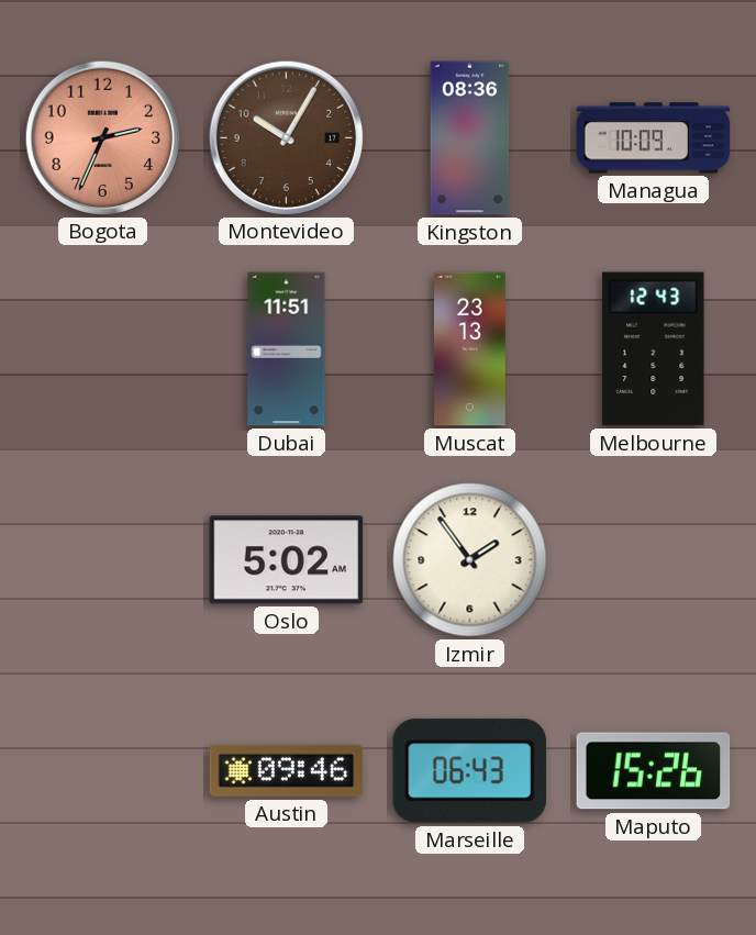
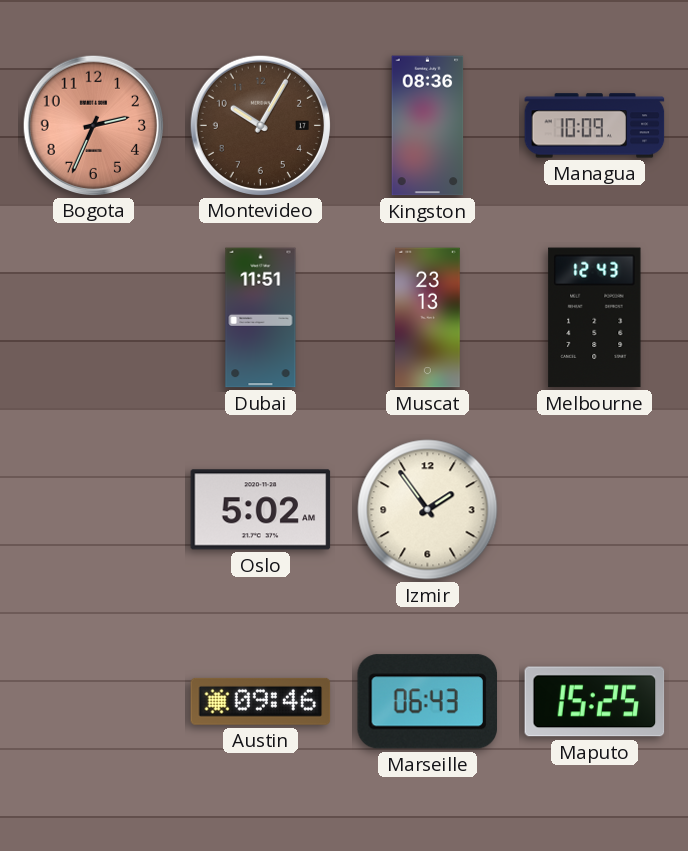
Maputo: 15:26 -> 15:25
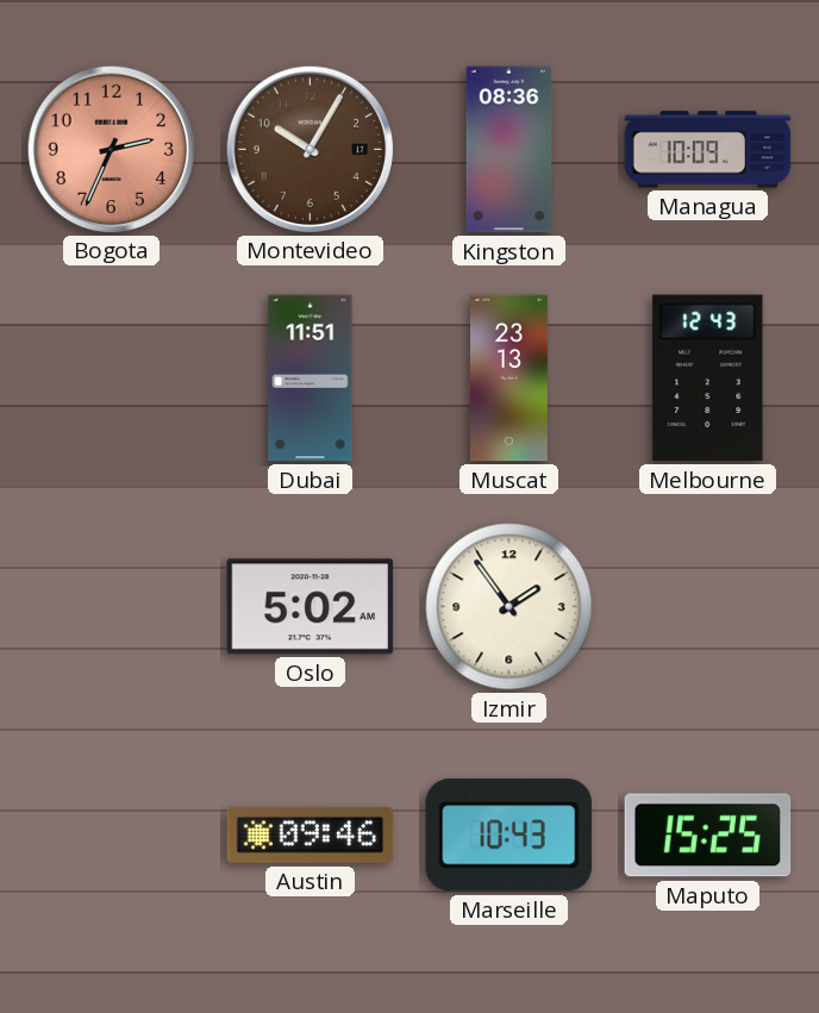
Marseille: 06:43 -> 10:43
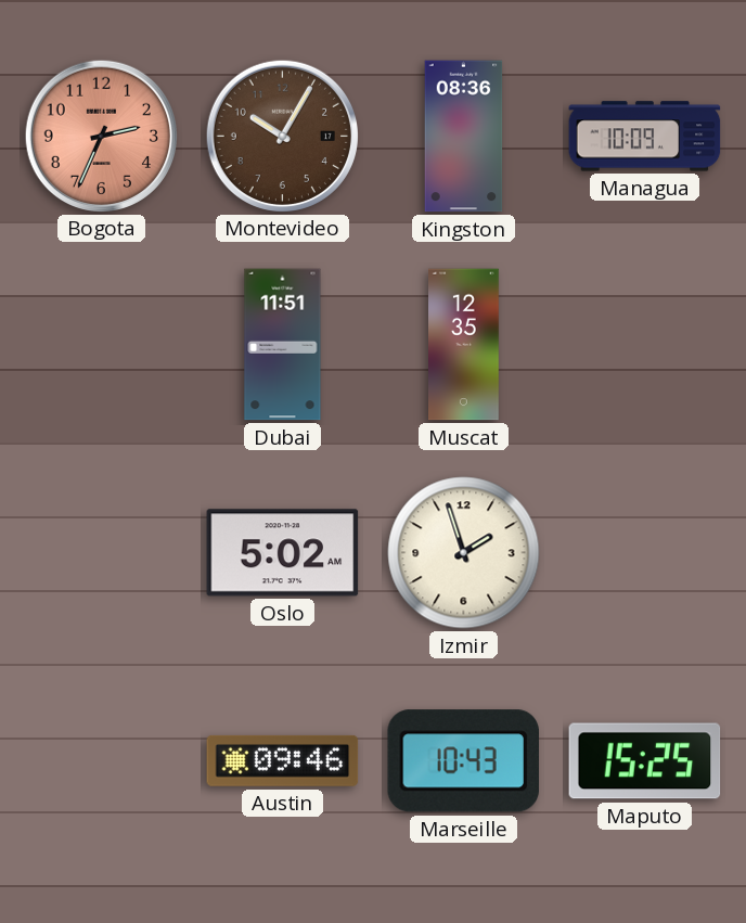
Muscat: 23:13 -> 12:35
Melbourne: 12:43 -> none
Izmir: 1:54 -> 1:57
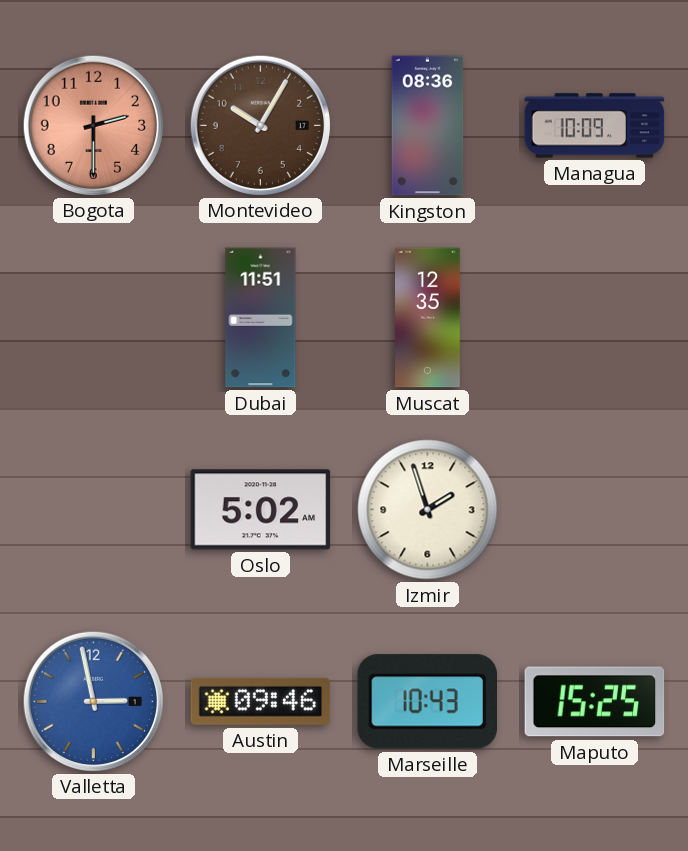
Bogota: 2:34 -> 2:30
Valletta: none -> 2:58
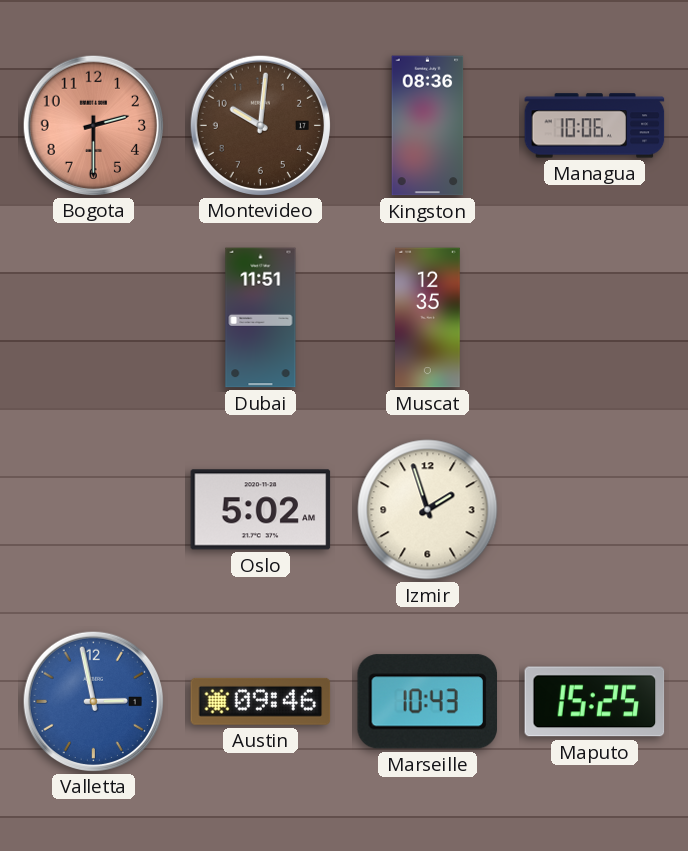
Montevideo: 10:05 -> 10:01
Managua: 10:09 -> 10:06
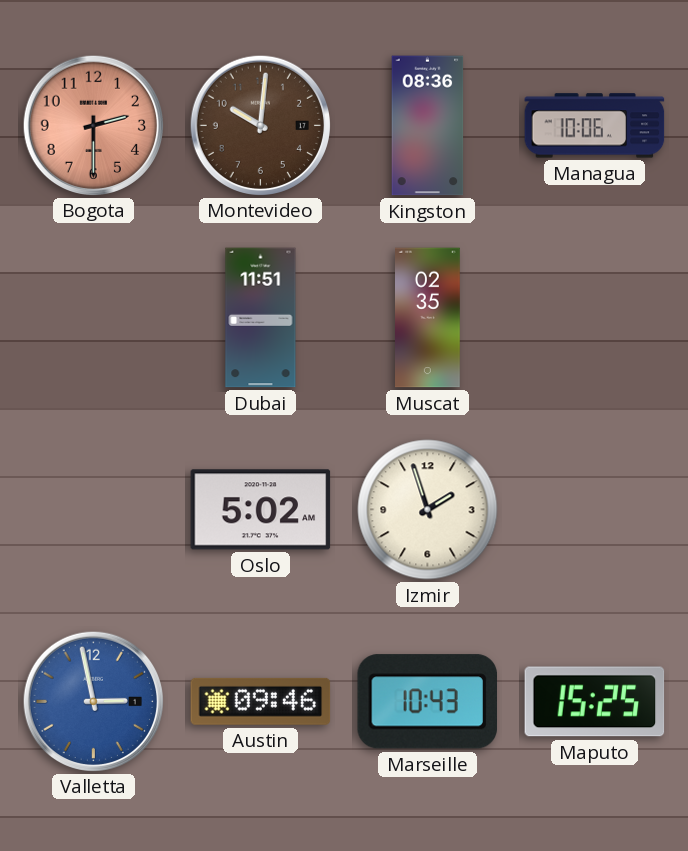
Muscat: 12:35 -> 02:35
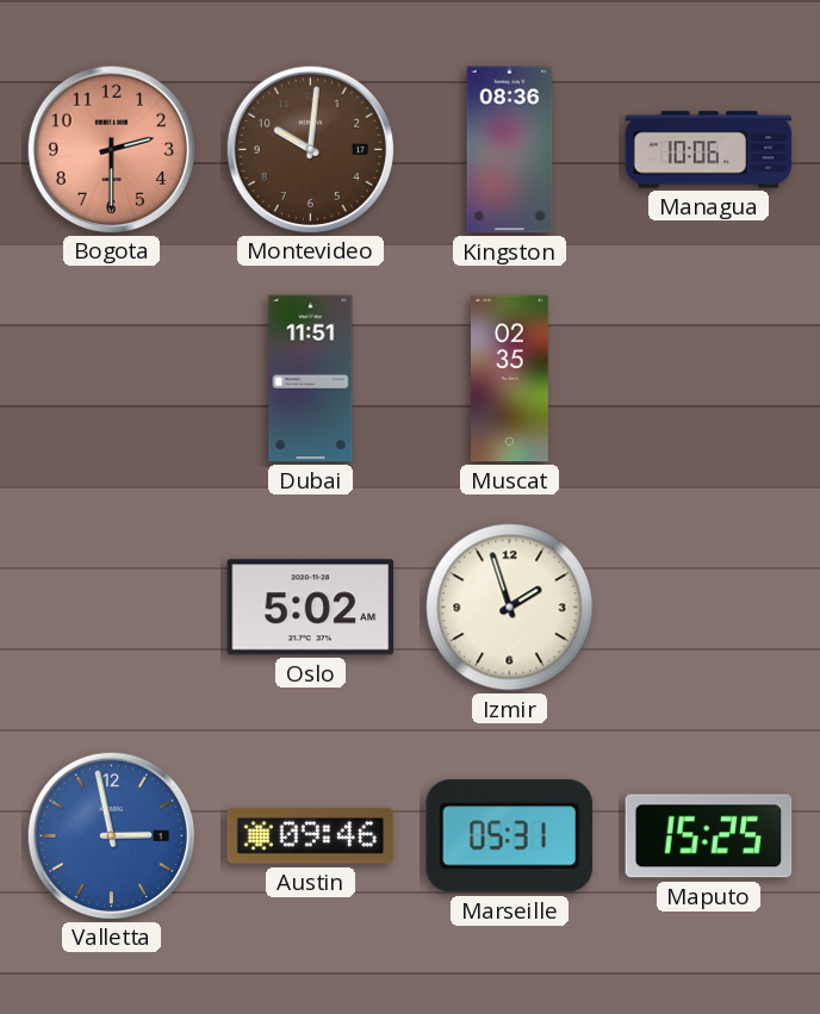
Marseille: 10:43 -> 05:31
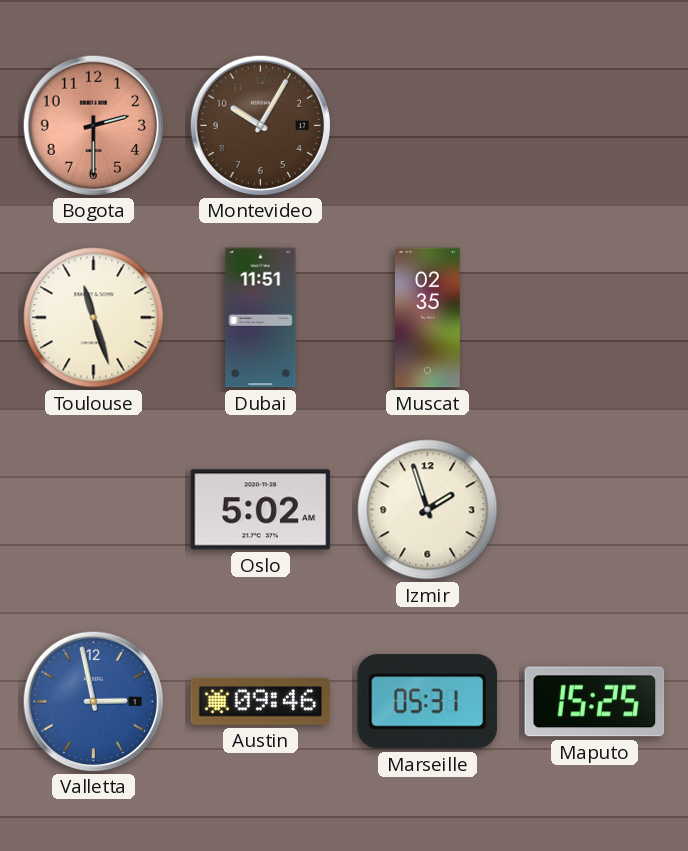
Montevideo: 10:01 -> 10:05
Kingston: 08:36 -> none
Managua: 10:06 -> none
Toulouse: none -> 11:27
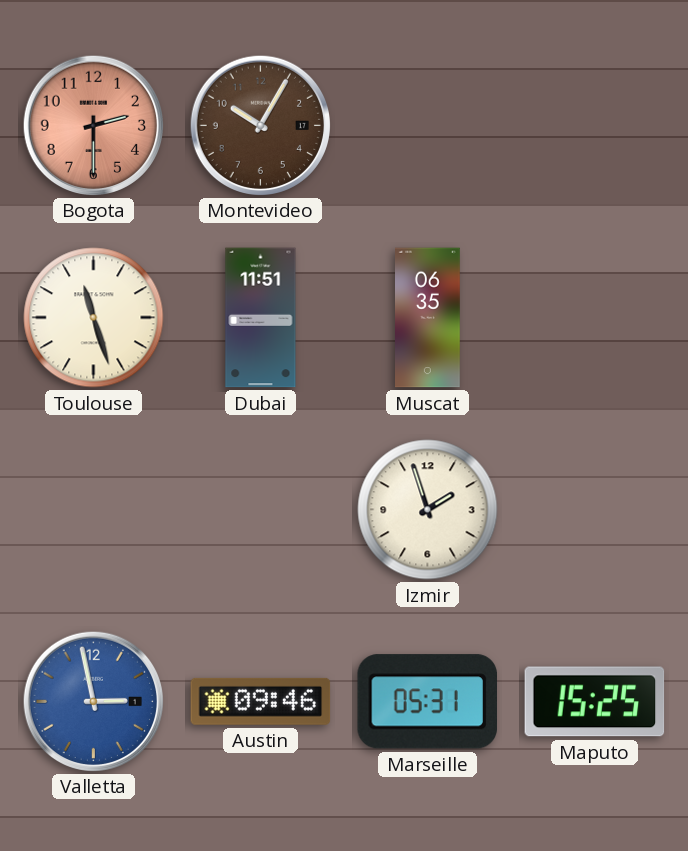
Muscat: 02:35 -> 06:35
Oslo: 5:02 -> none
